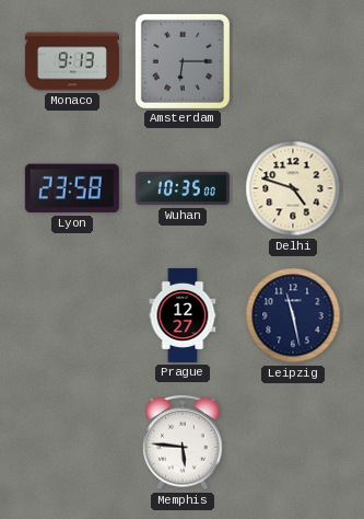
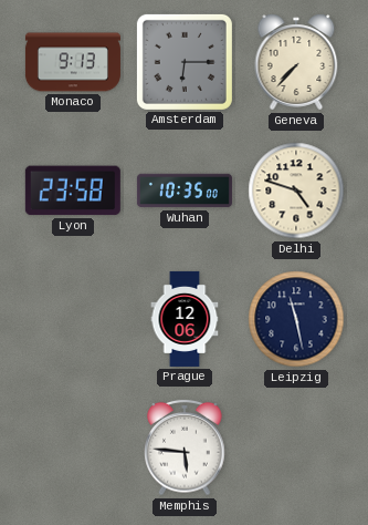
Geneva: none -> 7:37
Prague: 12:27 -> 12:06
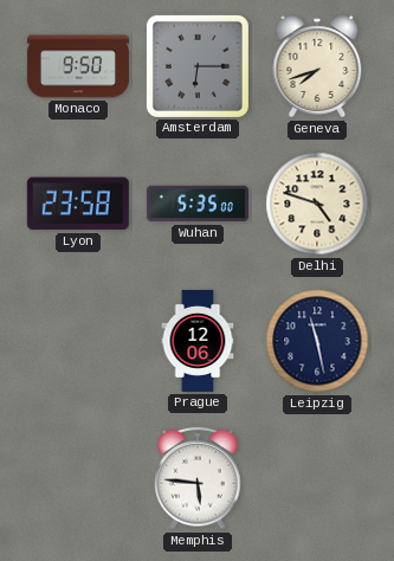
Monaco: 9:13 -> 9:50
Geneva: 7:37 -> 7:42
Wuhan: 10:35 -> 5:35
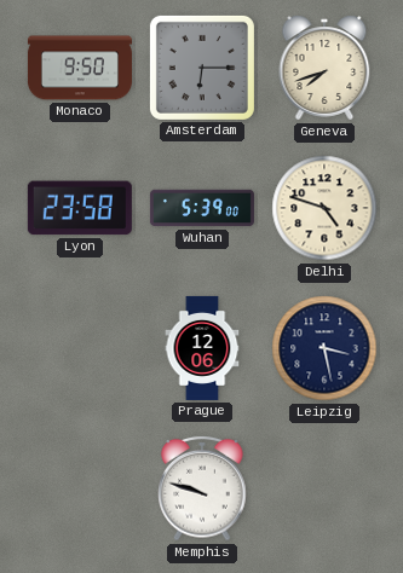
Wuhan: 5:35 -> 5:39
Leipzig: 11:28 -> 3:28
Memphis: 5:46 -> 9:48
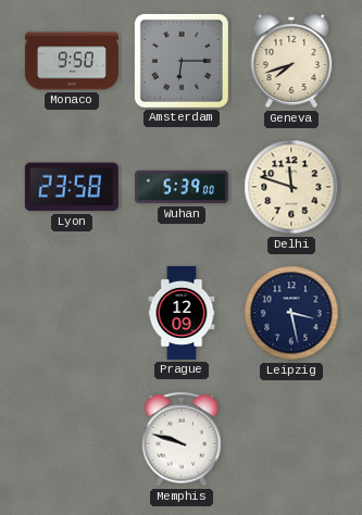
Delhi: 4:48 -> 11:48
Prague: 12:06 -> 12:09
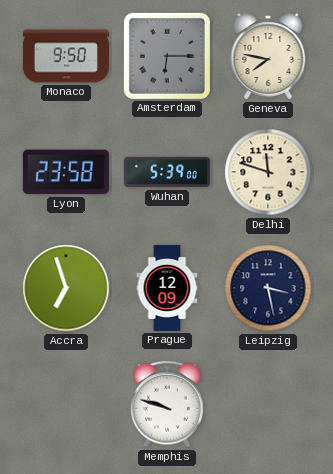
Geneva: 7:42 -> 7:47
Accra: none -> 6:57
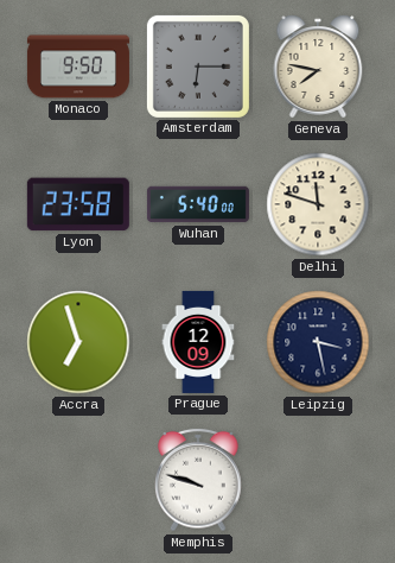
Wuhan: 5:39 -> 5:40
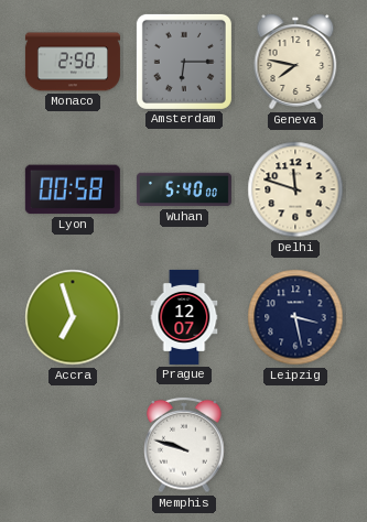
Monaco: 9:50 -> 2:50
Lyon: 23:58 -> 00:58
Prague: 12:09 -> 12:07
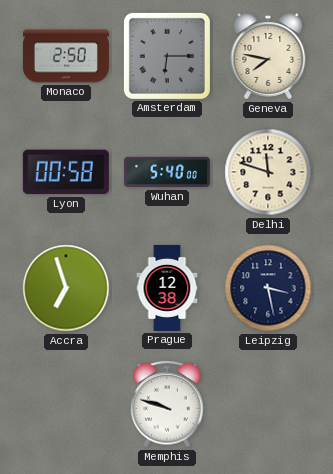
Prague: 12:07 -> 12:38
